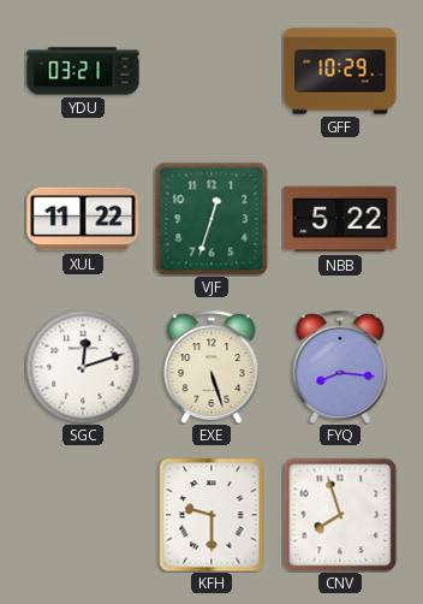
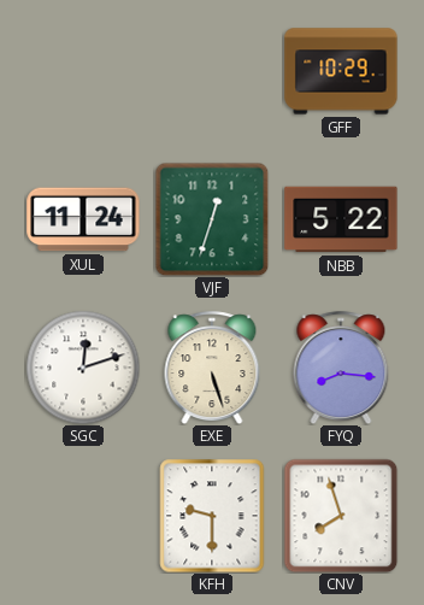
YDU: 03:21 -> none
XUL: 11:22 -> 11:24
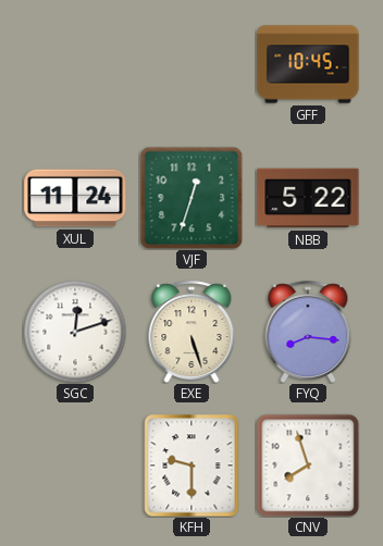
GFF: 10:29 -> 10:45
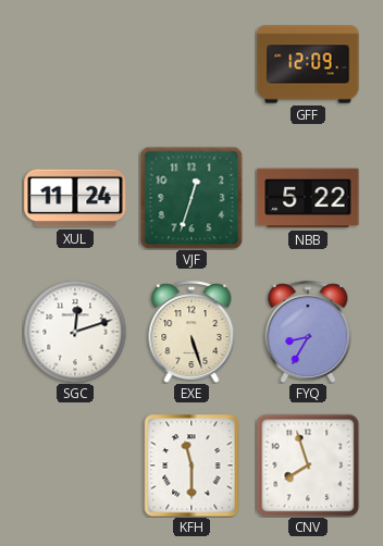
GFF: 10:45 -> 12:09
FYQ: 8:16 -> 8:35
KFH: 9:30 -> 11:30
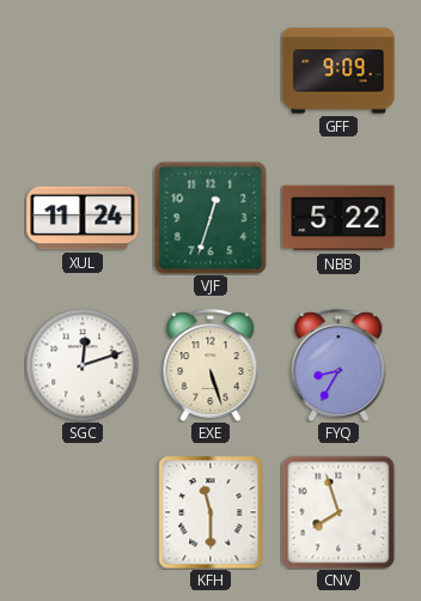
GFF: 12:09 -> 9:09
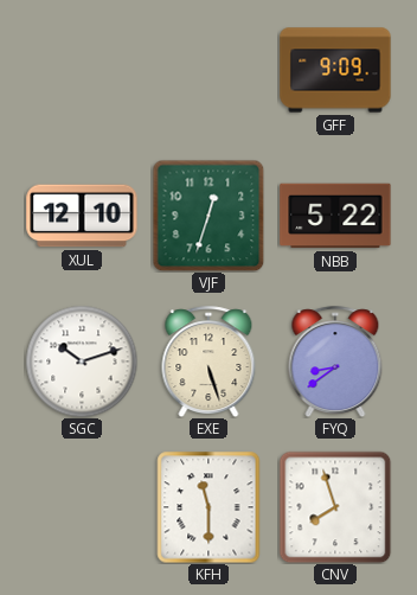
XUL: 11:24 -> 12:10
SGC: 12:12 -> 10:12
FYQ: 8:35 -> 8:39
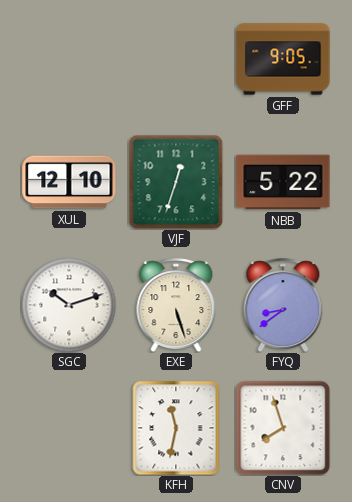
GFF: 9:09 -> 9:05
KFH: 11:30 -> 11:32
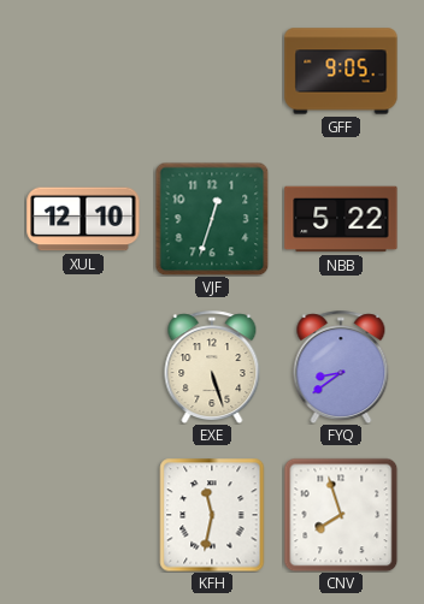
SGC: 10:12 -> none
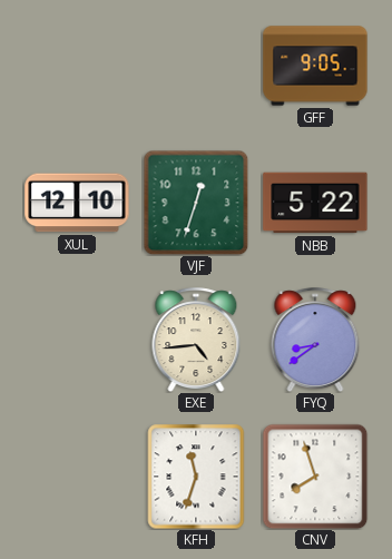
EXE: 5:27 -> 4:44
KFH: 11:32 -> 11:33
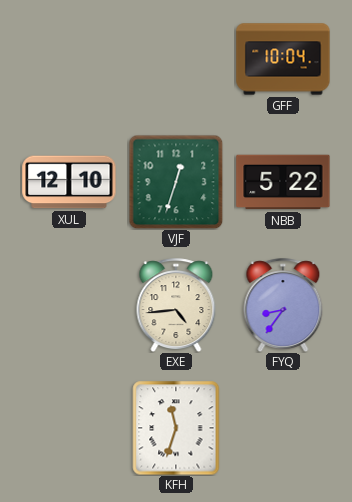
GFF: 9:05 -> 10:04
FYQ: 8:39 -> 8:36
CNV: 7:57 -> none
